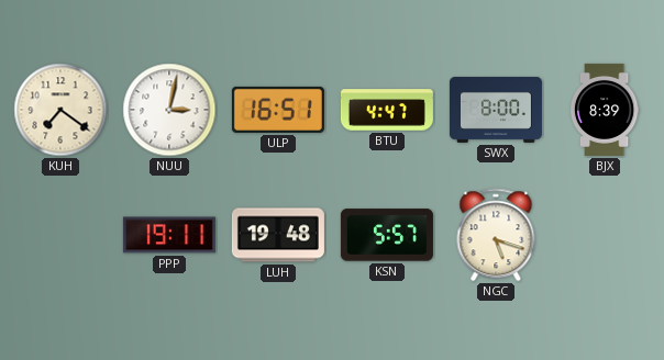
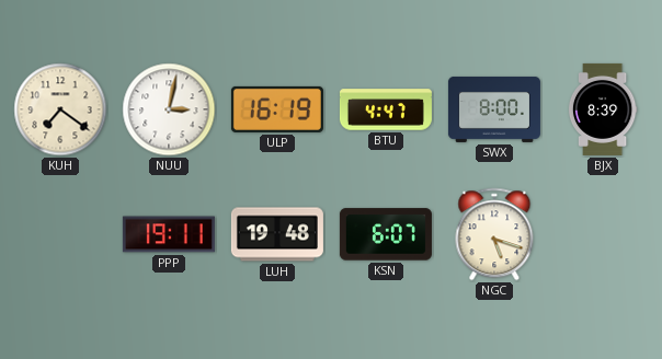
ULP: 16:51 -> 16:19
KSN: 5:57 -> 6:07
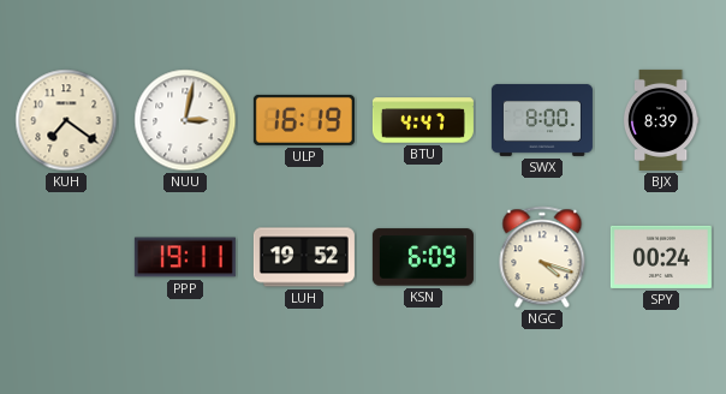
LUH: 19:48 -> 19:52
KSN: 6:07 -> 6:09
NGC: 5:18 -> 4:18
SPY: none -> 00:24
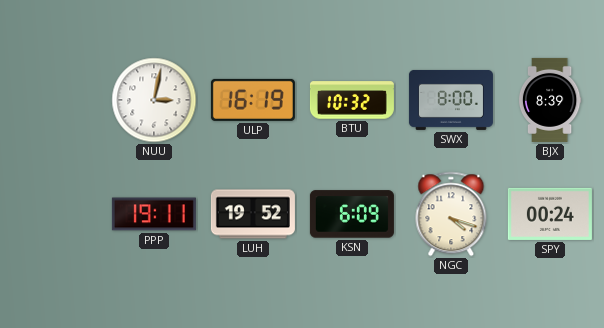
KUH: 7:21 -> none
BTU: 4:47 -> 10:32
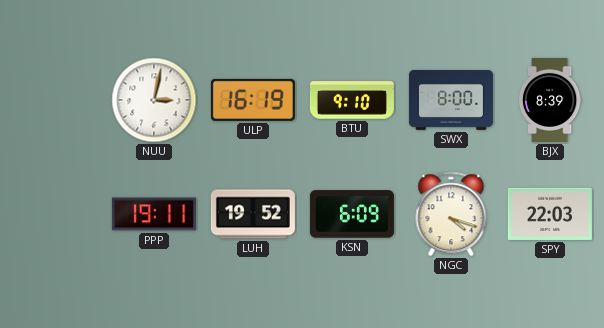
BTU: 10:32 -> 9:10
SPY: 00:24 -> 22:03
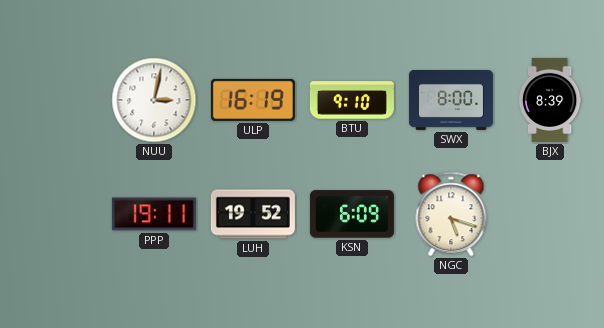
NGC: 4:18 -> 5:18
SPY: 22:03 -> none
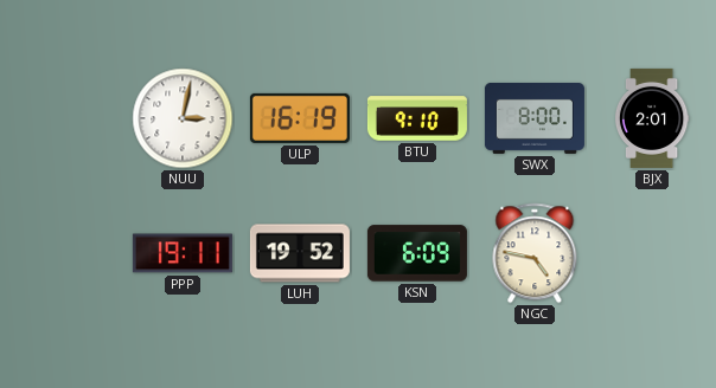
BJX: 8:39 -> 2:01
NGC: 5:18 -> 4:47
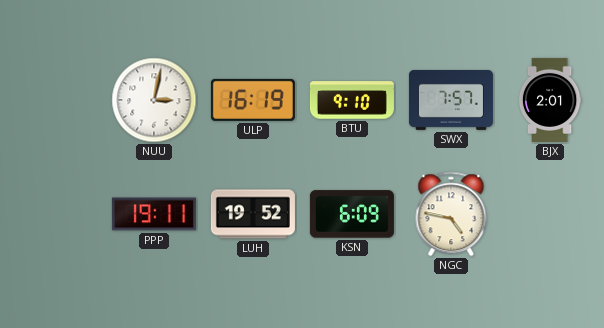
SWX: 8:00 -> 7:57
